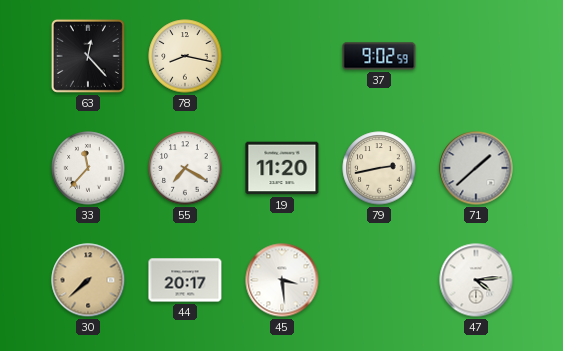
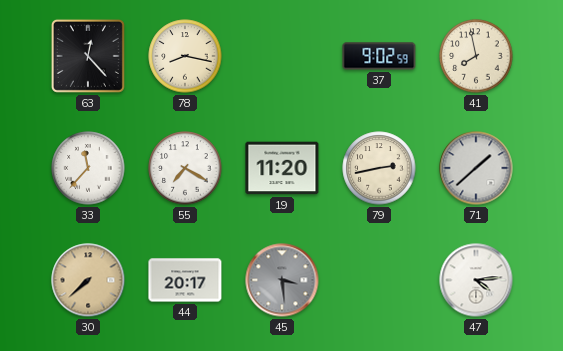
41: none -> 7:58
45 dial: white -> grey
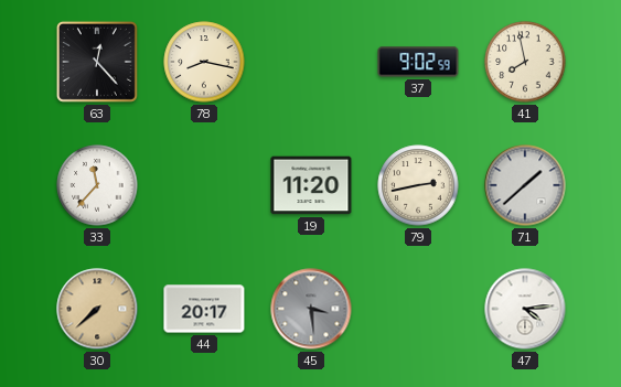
55: 7:20 -> none
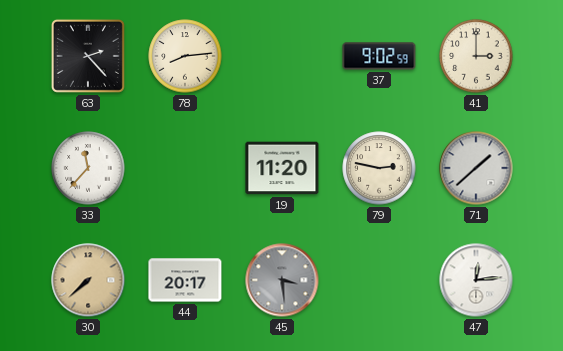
63: 12:23 -> 2:23
78: 8:17 -> 8:14
41: 7:58 -> 3:00
79: 2:43 -> 2:47
47: 4:14 -> 12:14
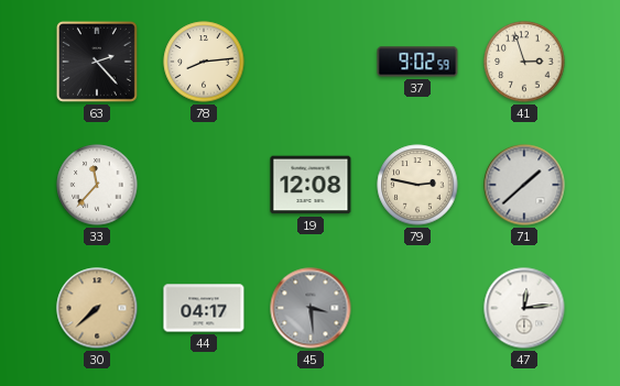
41: 3:00 -> 2:57
19: 11:20 -> 12:08
44: 20:17 -> 04:17
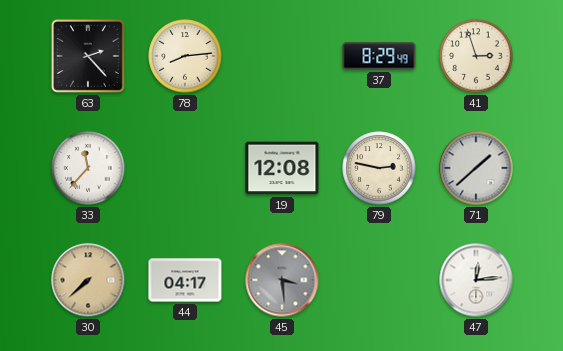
37: 9:02 -> 8:29
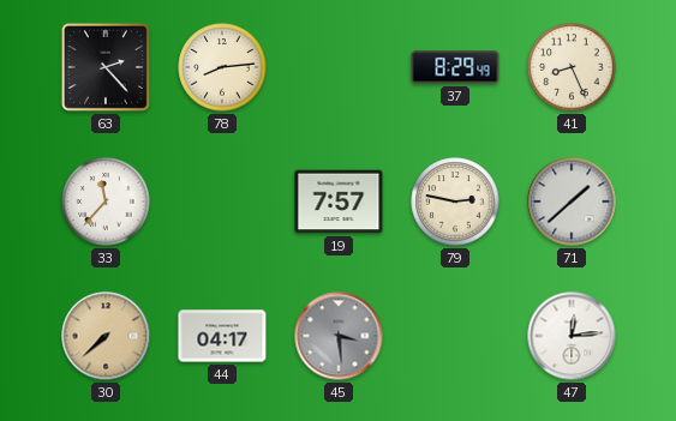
41: 2:57 -> 8:26
19: 12:08 -> 7:57
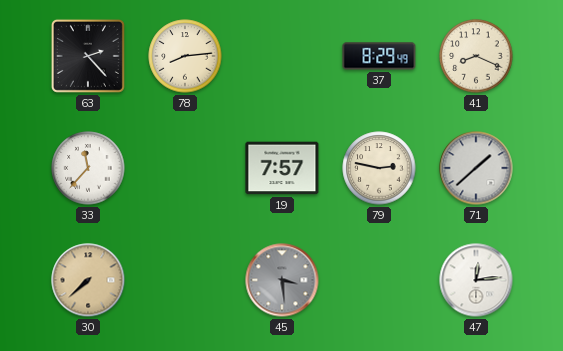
41: 8:26 -> 8:19
44: 04:17 -> none
